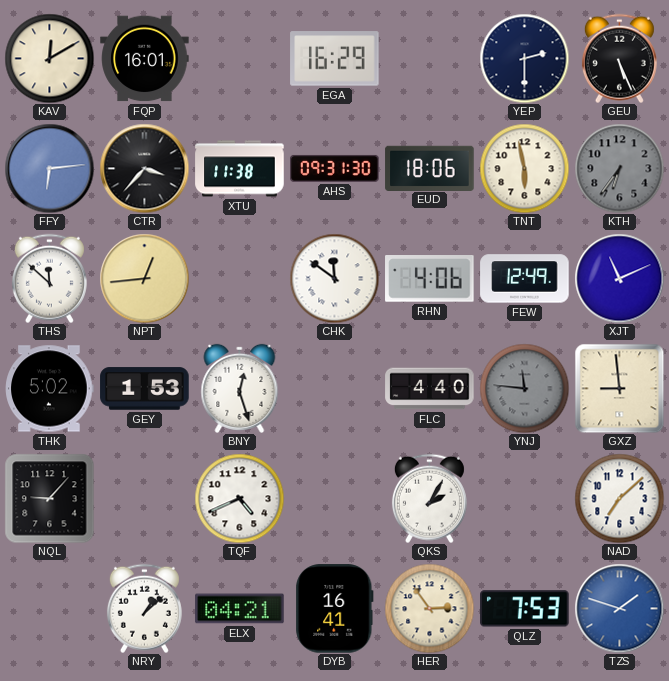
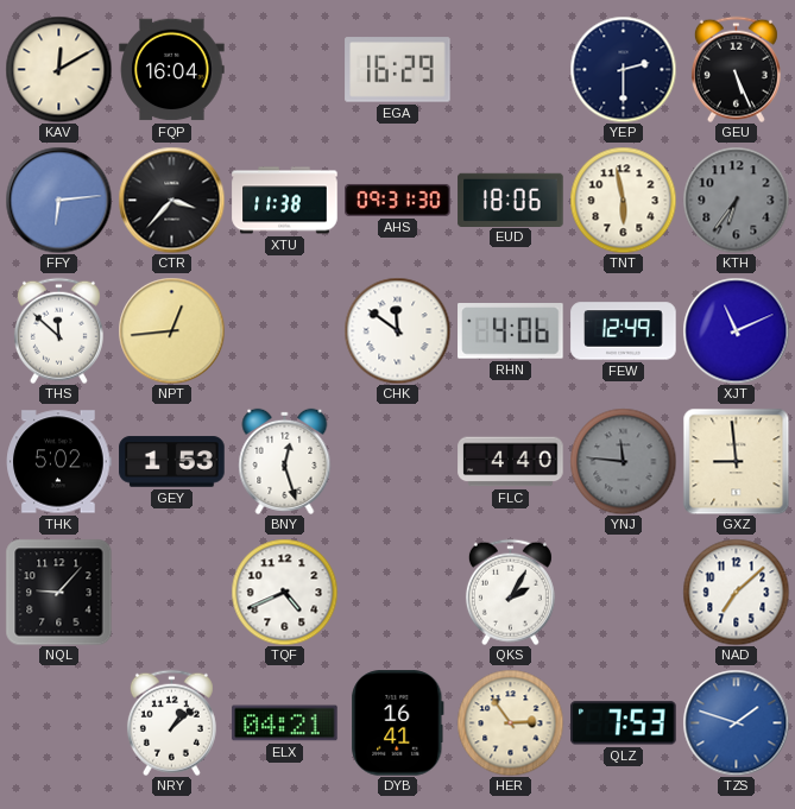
FQP: 16:01 -> 16:04
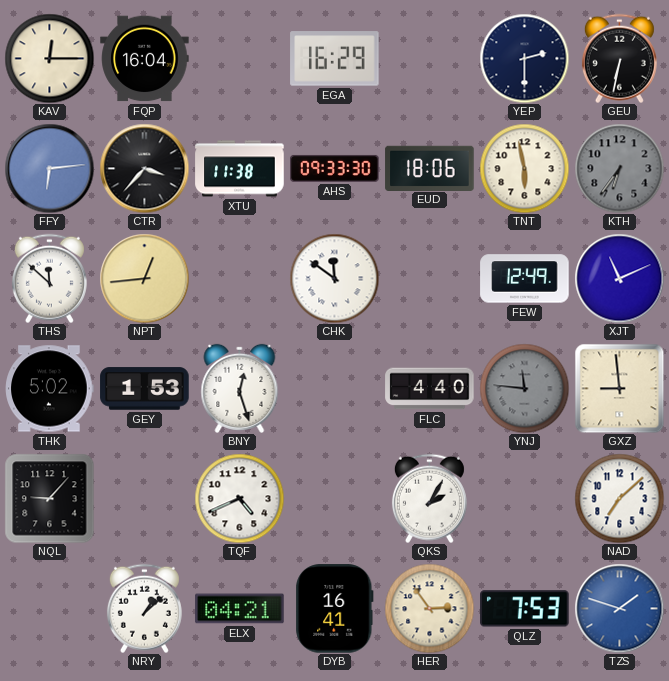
KAV: 12:10 -> 12:15
GEU: 5:26 -> 6:32
AHS: 09:31 -> 09:33
RHN: 4:06 -> none
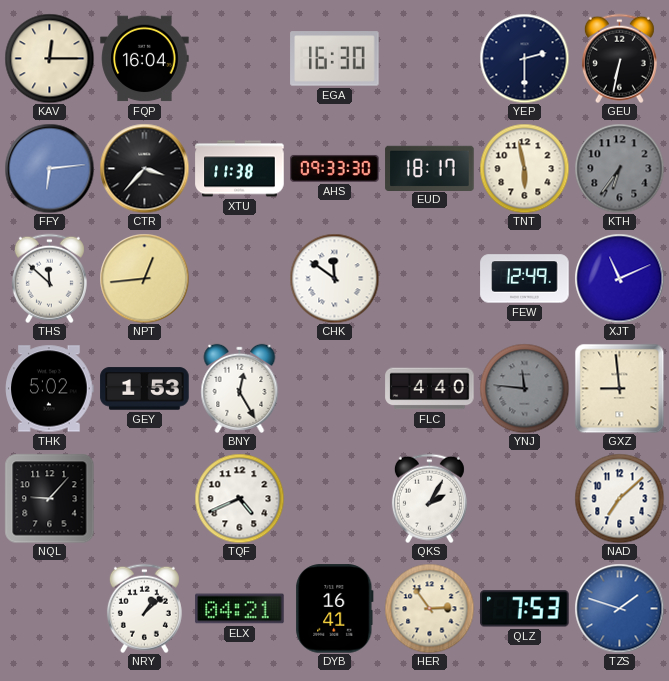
EGA: 16:29 -> 16:30
EUD: 18:06 -> 18:17
BNY: 12:27 -> 12:25
